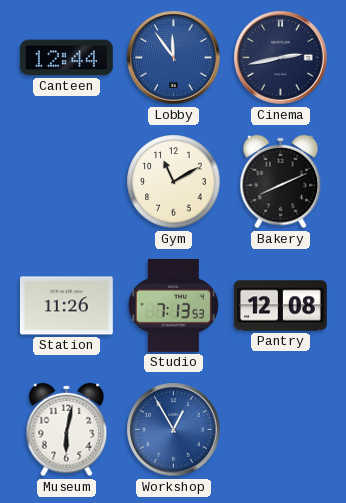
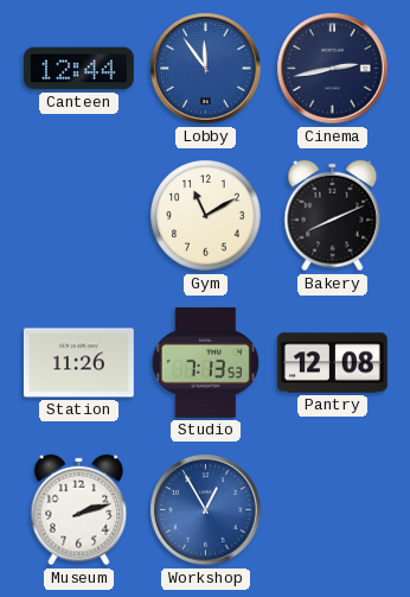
Museum: 6:02 -> 2:12
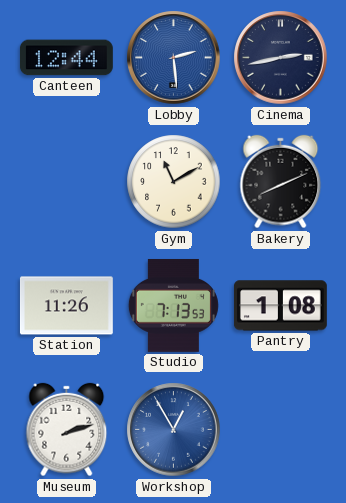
Lobby: 11:54 -> 2:29
Pantry: 12:08 -> 1:08
